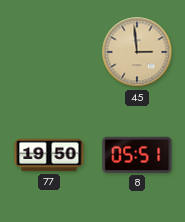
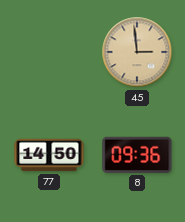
77: 19:50 -> 14:50
8: 05:51 -> 09:36
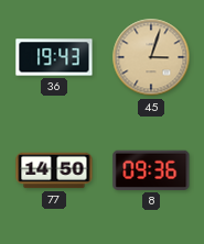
36: none -> 19:43
45: 2:59 -> 3:03
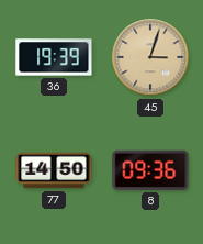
36: 19:43 -> 19:39
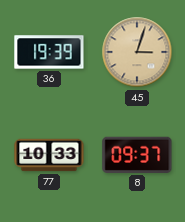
77: 14:50 -> 10:33
8: 09:36 -> 09:37
